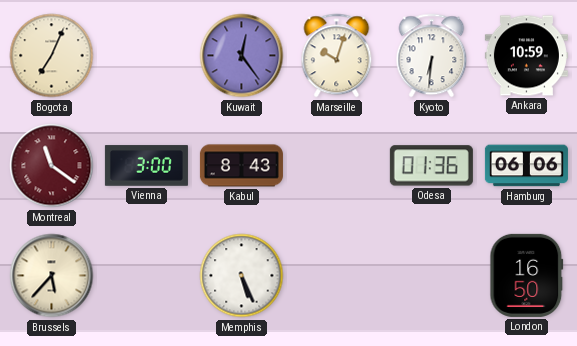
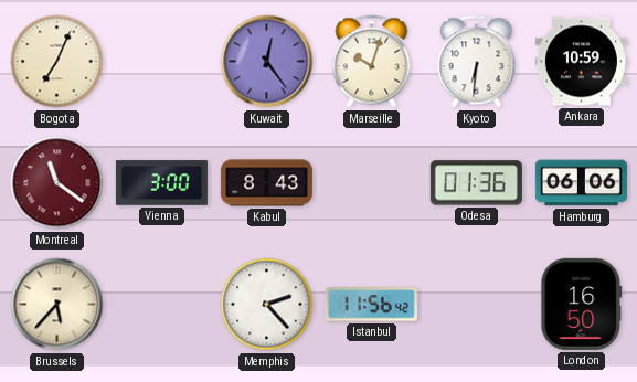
Memphis: 5:26 -> 2:23
Istanbul: none -> 11:56
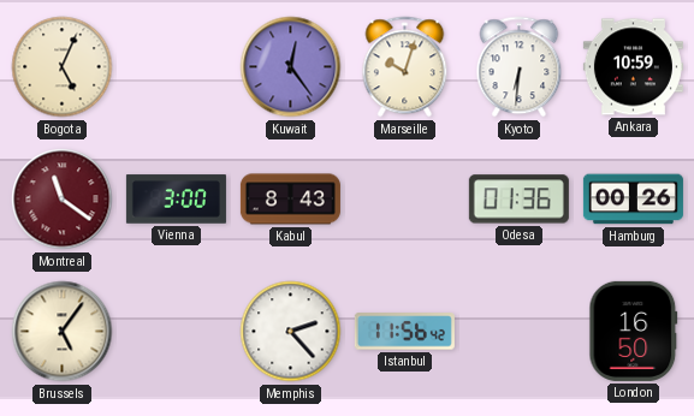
Bogota: 7:04 -> 5:04
Hamburg: 06:06 -> 00:26
Brussels: 5:37 -> 5:06
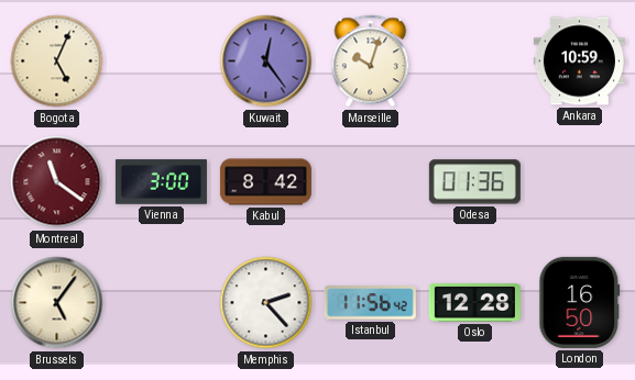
Kyoto: 6:31 -> none
Kabul: 8:43 -> 8:42
Hamburg: 00:26 -> none
Oslo: none -> 12:28
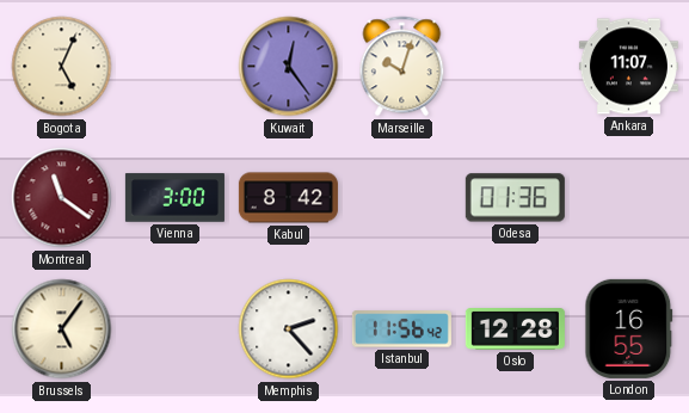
Ankara: 10:59 -> 11:07
London: 16:50 -> 16:55
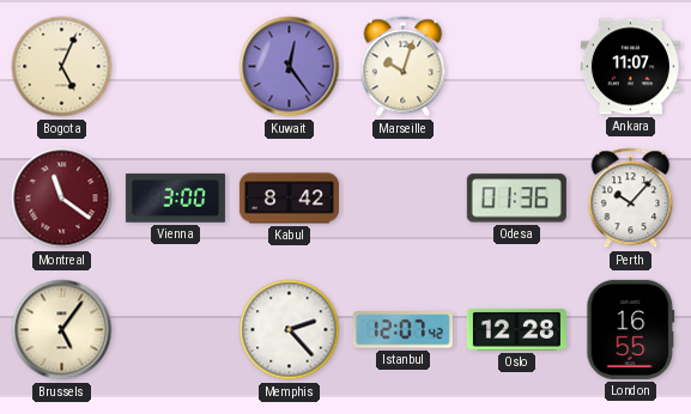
Perth: none -> 10:07
Istanbul: 11:56 -> 12:07
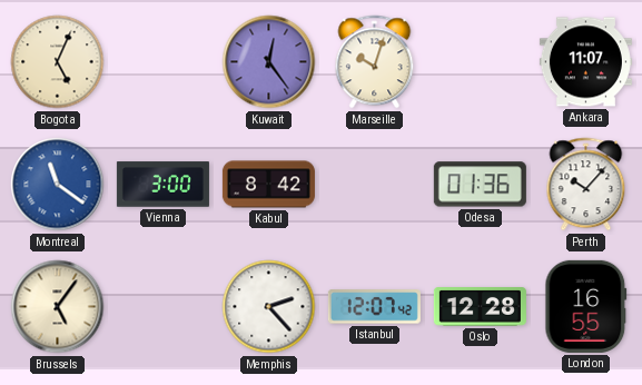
Montreal dial: burgundy -> blue
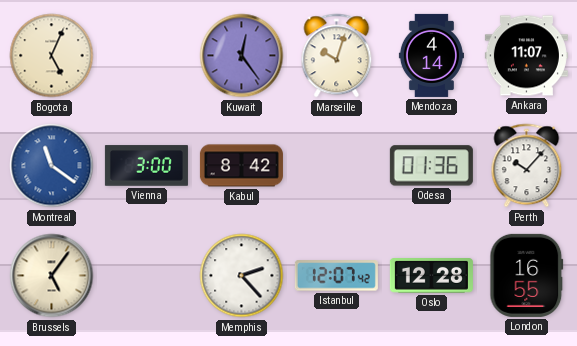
Mendoza: none -> 4:14
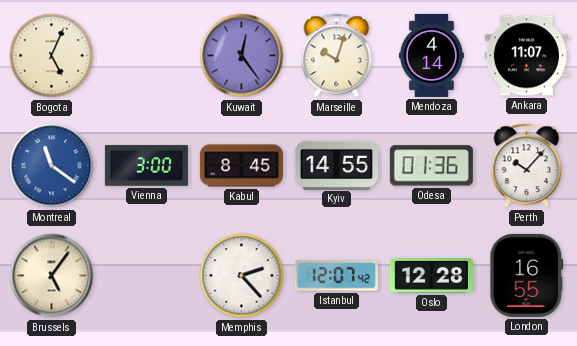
Kabul: 8:42 -> 8:45
Kyiv: none -> 14:55
